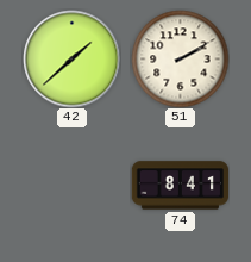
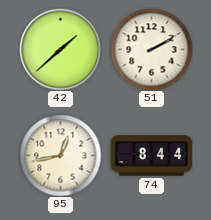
95: none -> 12:43
74: 8:41 -> 8:44
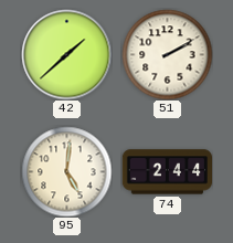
95: 12:43 -> 5:01
74: 8:44 -> 2:44
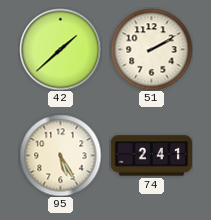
95: 5:01 -> 5:25
74: 2:44 -> 2:41
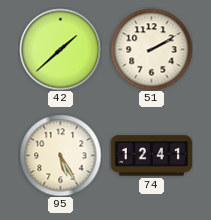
74: 2:41 -> 12:41
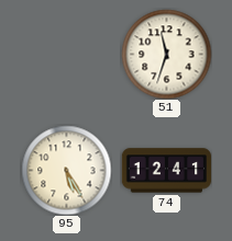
42: 1:38 -> none
51: 2:10 -> 11:33
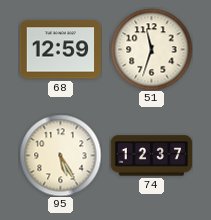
68: none -> 12:59
74: 12:41 -> 12:37
